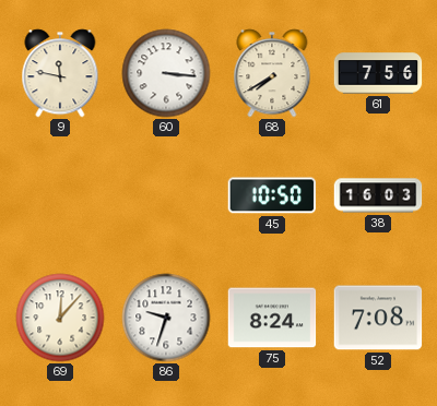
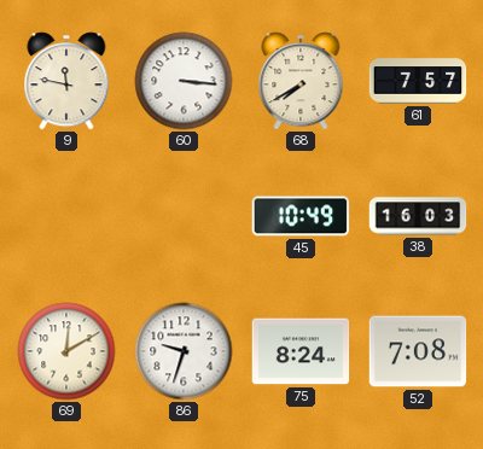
61: 7:56 -> 7:57
45: 10:50 -> 10:49
69: 12:07 -> 12:10
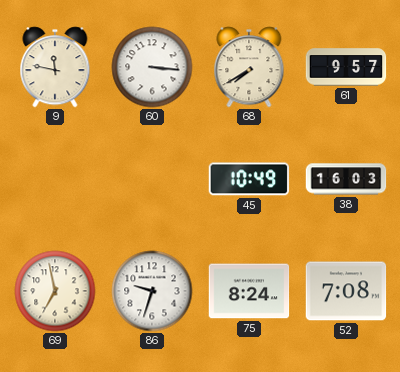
61: 7:57 -> 9:57
69: 12:10 -> 6:58
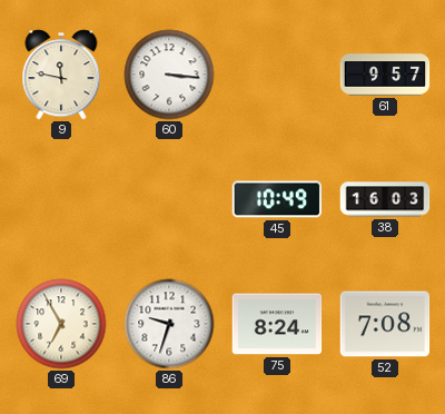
68: 7:40 -> none
69: 6:58 -> 6:55
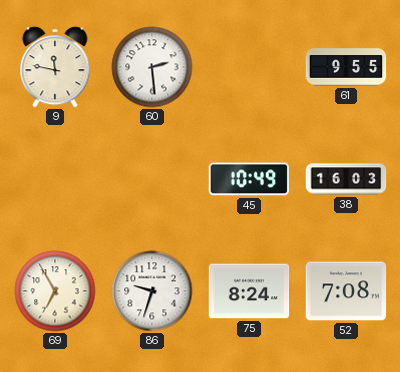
60: 3:16 -> 2:29
61: 9:57 -> 9:55
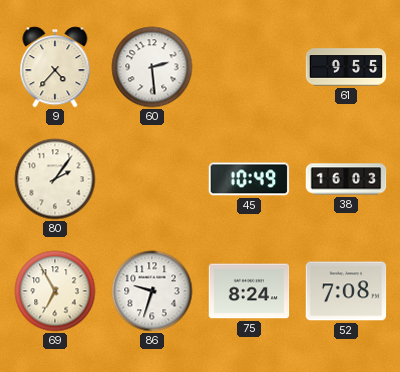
9: 11:47 -> 4:37
80: none -> 2:06
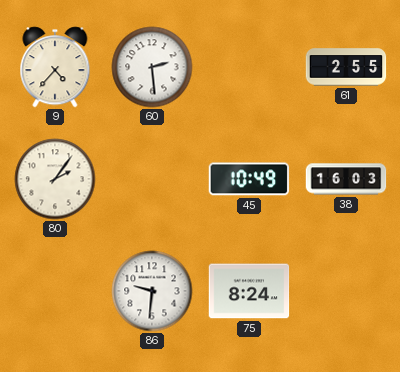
61: 9:55 -> 2:55
69: 6:55 -> none
86: 9:33 -> 9:31
52: 7:08 -> none
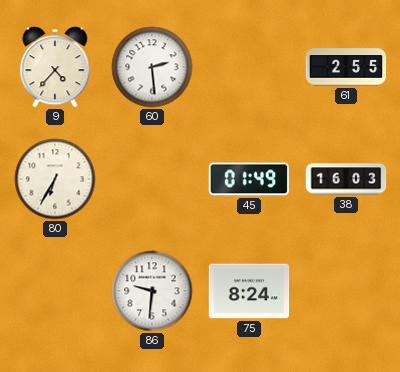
80: 2:06 -> 6:35
45: 10:49 -> 01:49
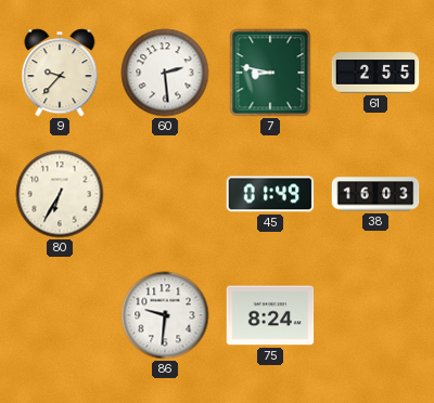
9: 4:37 -> 9:37
7: none -> 8:47
